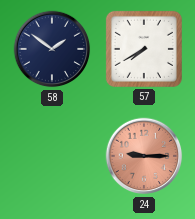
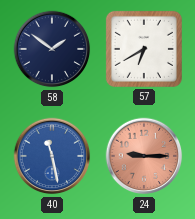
57: 7:40 -> 6:40
40: none -> 11:28
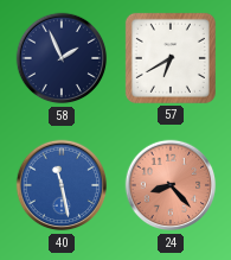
58: 1:51 -> 1:56
24: 9:15 -> 8:23
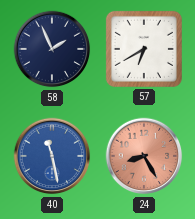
24: 8:23 -> 8:25
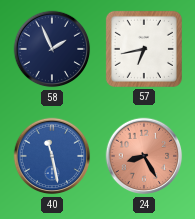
57: 6:40 -> 6:43
